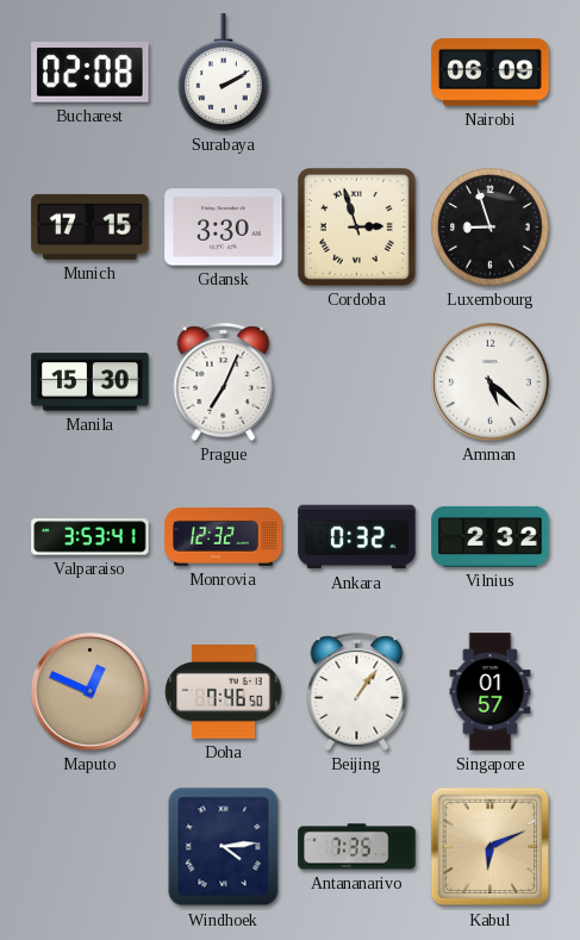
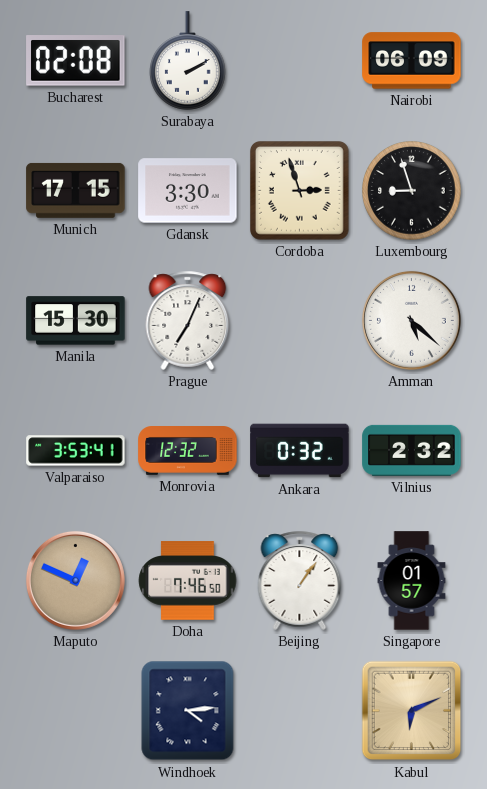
Antananarivo: 7:35 -> none
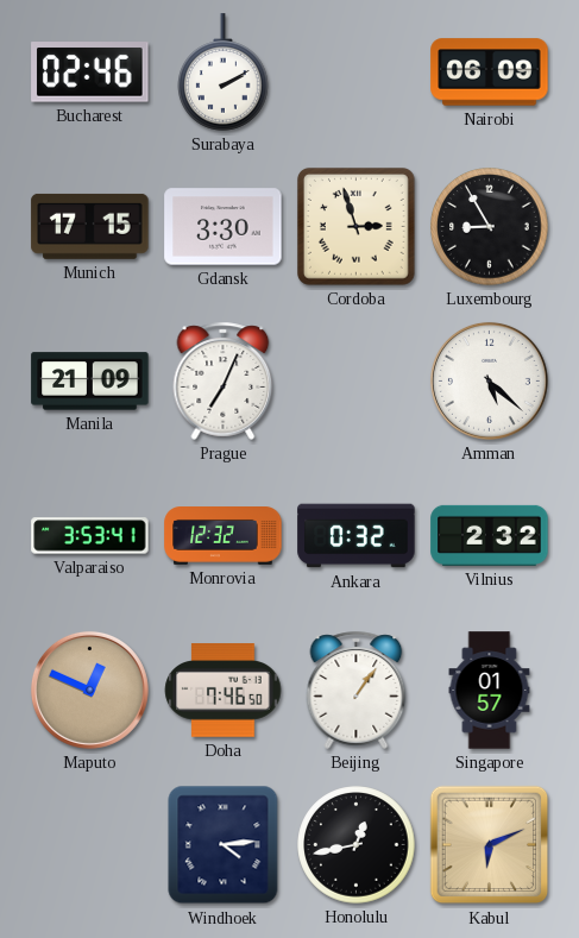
Bucharest: 02:08 -> 02:46
Luxembourg: 8:57 -> 8:55
Manila: 15:30 -> 21:09
Honolulu: none -> 12:43
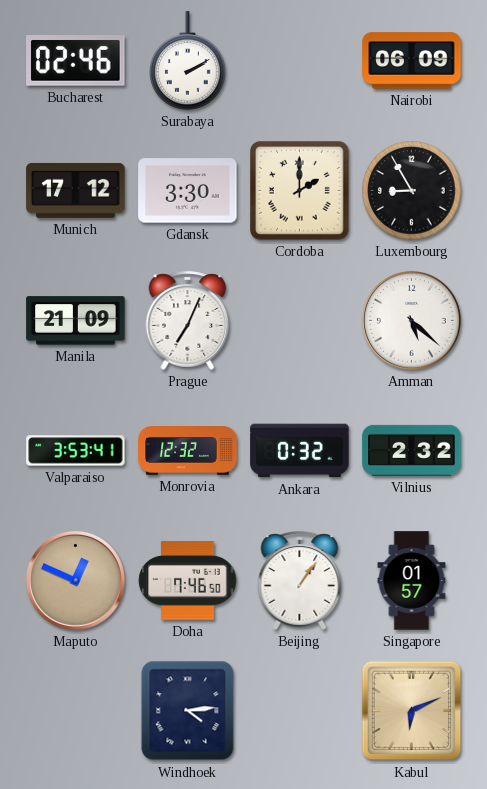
Munich: 17:15 -> 17:12
Cordoba: 2:57 -> 2:00
Honolulu: 12:43 -> none
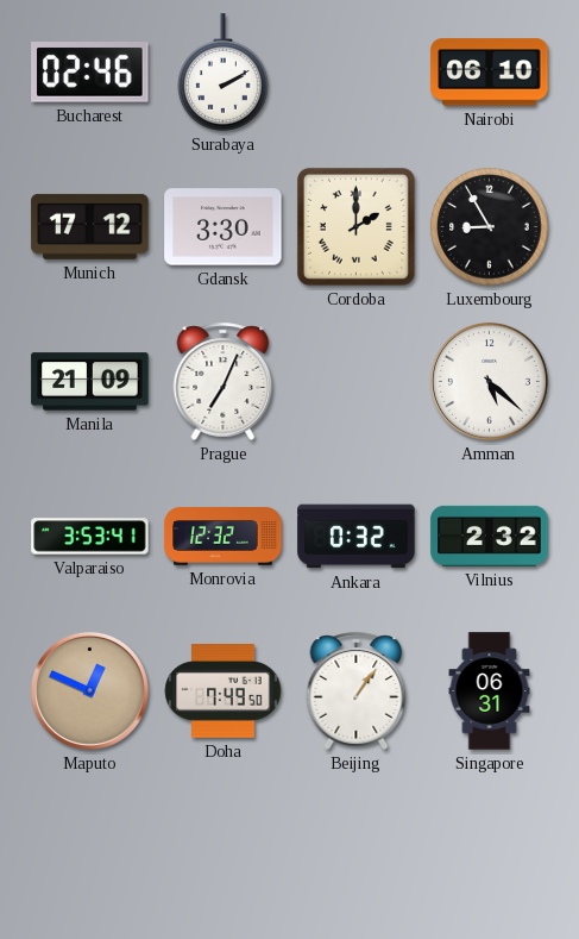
Nairobi: 06:09 -> 06:10
Doha: 7:46 -> 7:49
Singapore: 01:57 -> 06:31
Windhoek: 4:14 -> none
Kabul: 6:11 -> none
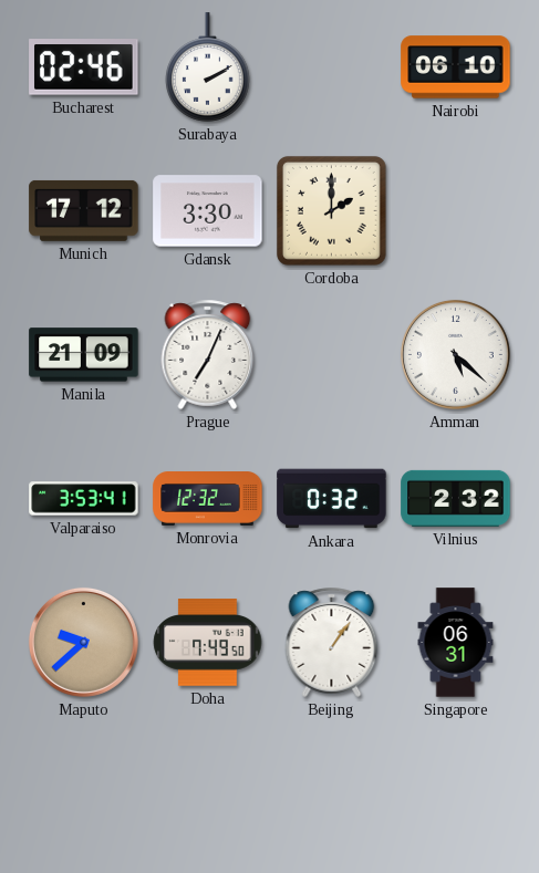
Luxembourg: 8:55 -> none
Maputo: 12:49 -> 9:38
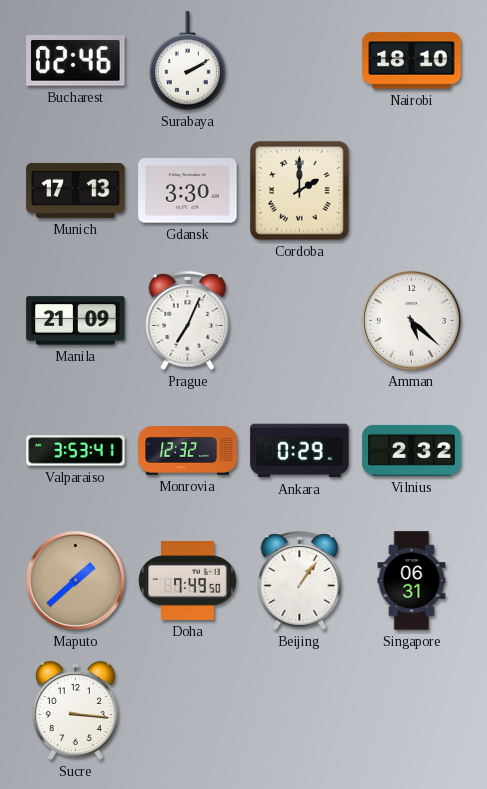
Nairobi: 06:10 -> 18:10
Munich: 17:12 -> 17:13
Ankara: 0:32 -> 0:29
Maputo: 9:38 -> 1:38
Sucre: none -> 3:16
